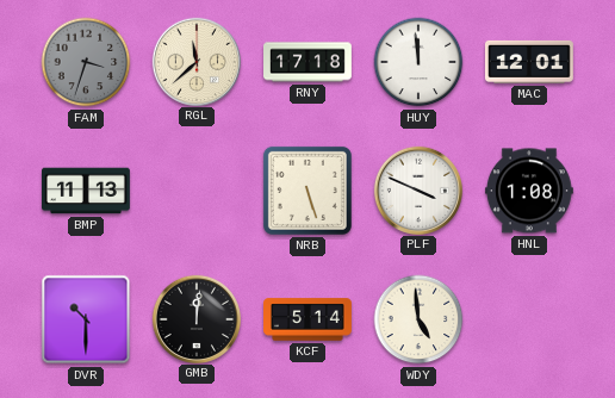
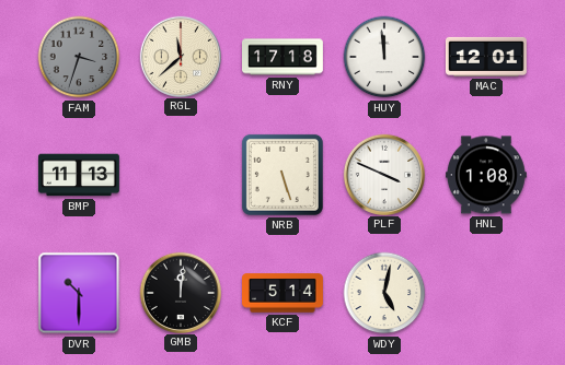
WDY: 4:59 -> 5:02
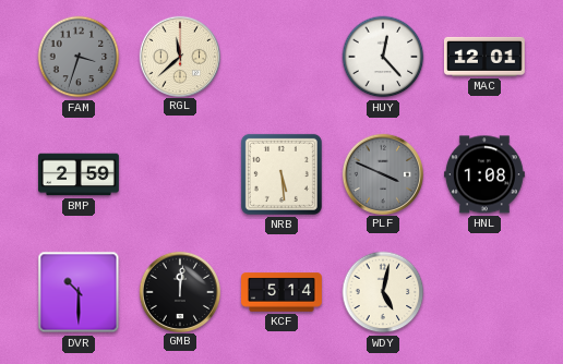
RNY: 17:18 -> none
HUY: 11:59 -> 12:23
BMP: 11:13 -> 2:59
NRB: 5:27 -> 5:29
PLF dial: white -> grey
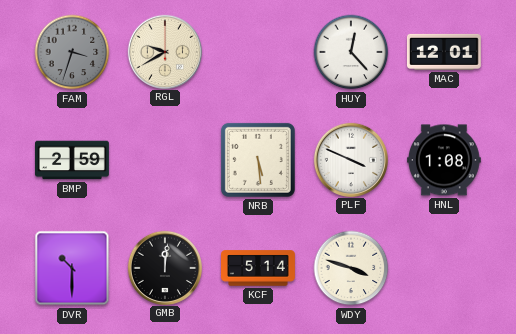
RGL: 11:38 -> 9:40
PLF dial: grey -> white
WDY: 5:02 -> 3:48
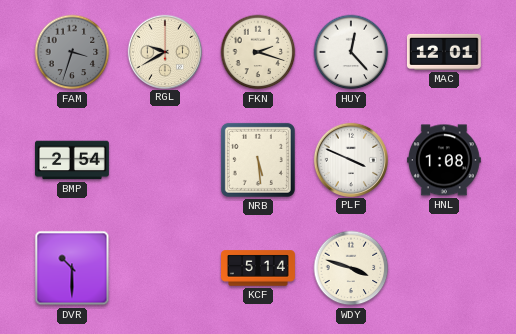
FKN: none -> 2:18
BMP: 2:59 -> 2:54
GMB: 12:01 -> none
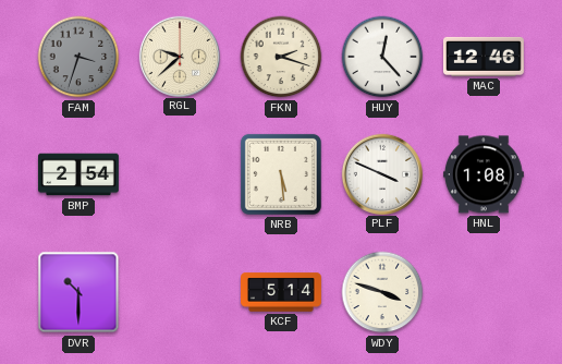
RGL: 9:40 -> 9:38
MAC: 12:01 -> 12:46
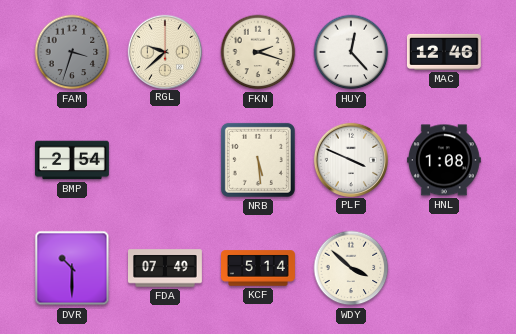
FDA: none -> 07:49
WDY: 3:48 -> 3:52
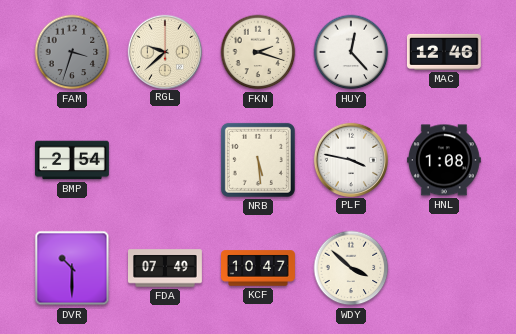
PLF: 3:49 -> 3:47
KCF: 5:14 -> 10:47
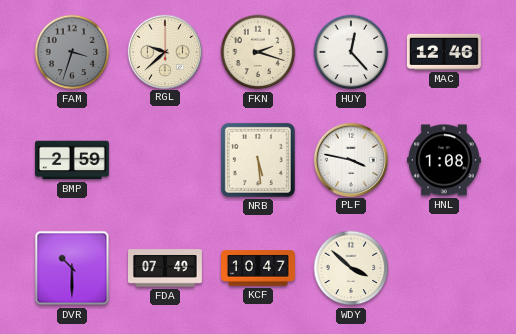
BMP: 2:54 -> 2:59
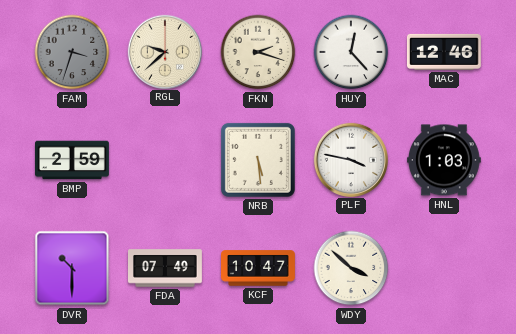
HNL: 1:08 -> 1:03
